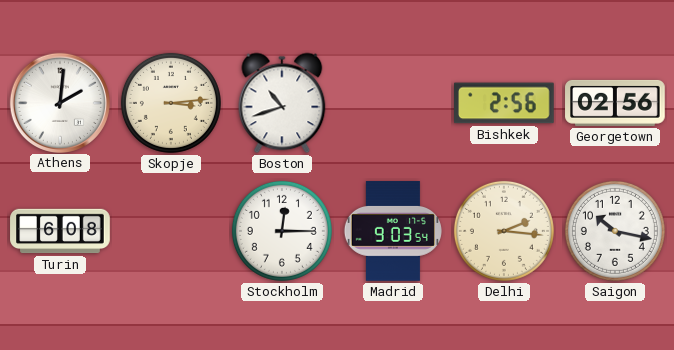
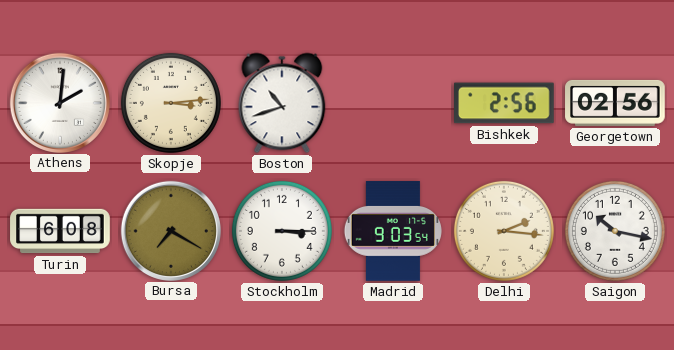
Bursa: none -> 7:20
Stockholm: 12:15 -> 3:15
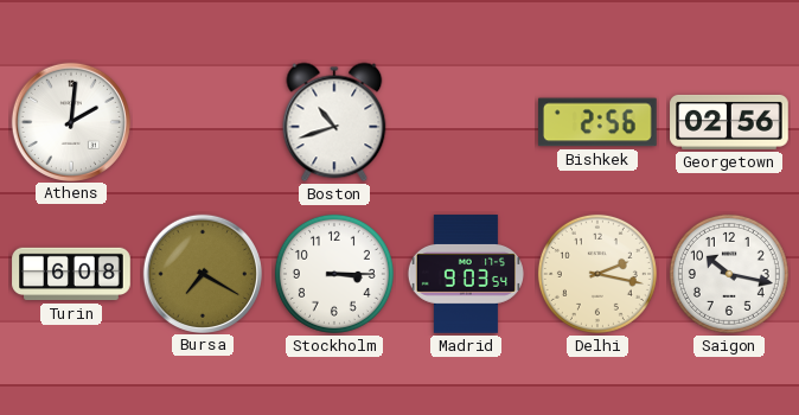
Skopje: 3:14 -> none
Delhi: 2:16 -> 2:17
